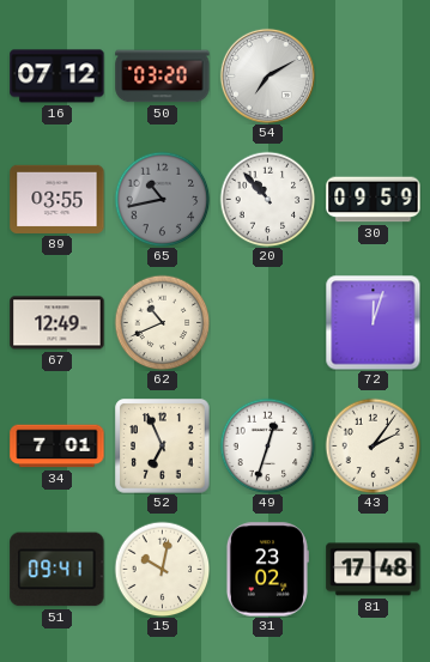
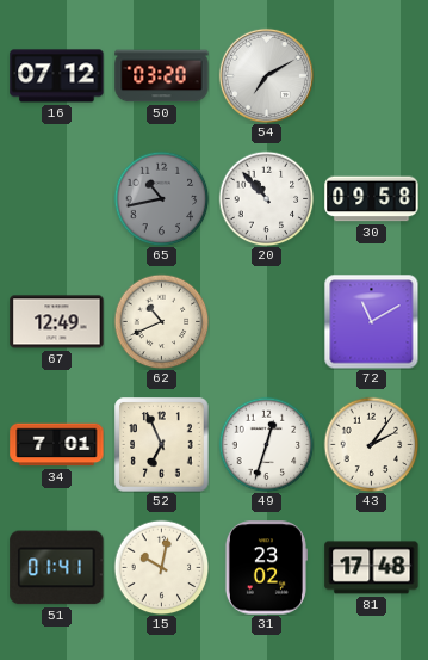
89: 03:55 -> none
30: 09:59 -> 09:58
72: 12:03 -> 11:10
51: 09:41 -> 01:41
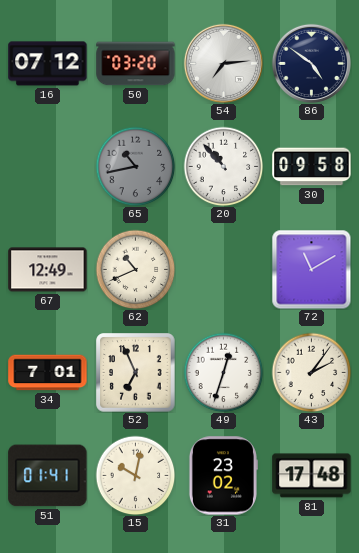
54: 7:10 -> 7:14
86: none -> 4:51
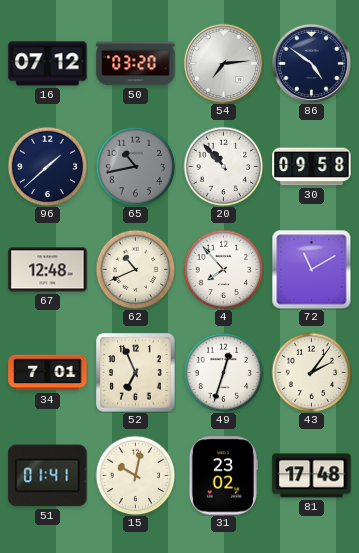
96: none -> 1:38
67: 12:49 -> 12:48
4: none -> 7:53
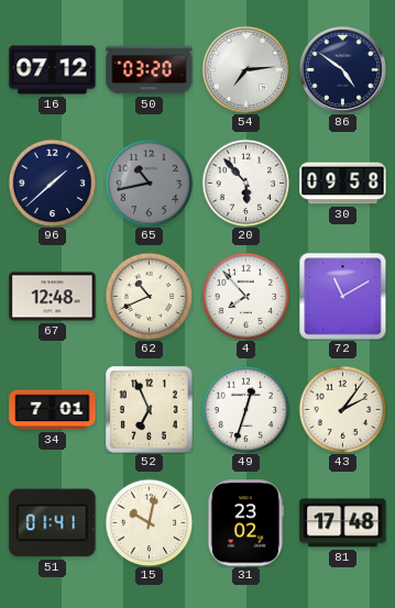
20: 10:53 -> 5:53
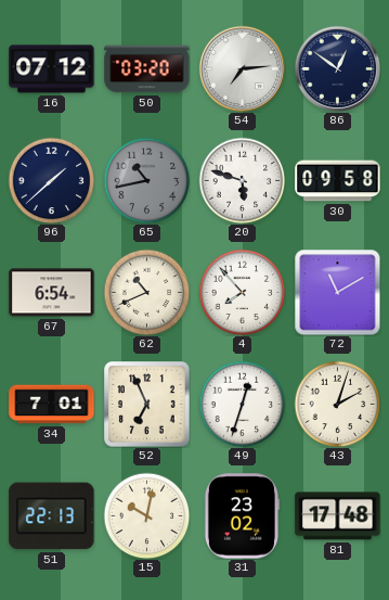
86: 4:51 -> 12:51
20: 5:53 -> 5:48
67: 12:48 -> 6:54
43: 2:06 -> 2:03
51: 01:41 -> 22:13
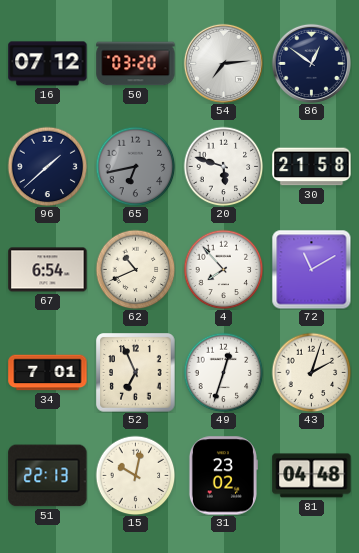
65: 10:43 -> 6:43
30: 09:58 -> 21:58
81: 17:48 -> 04:48
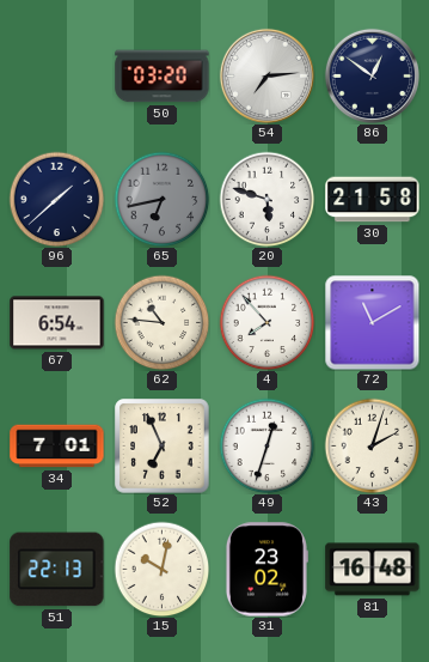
16: 07:12 -> none
62: 10:41 -> 10:46
81: 04:48 -> 16:48
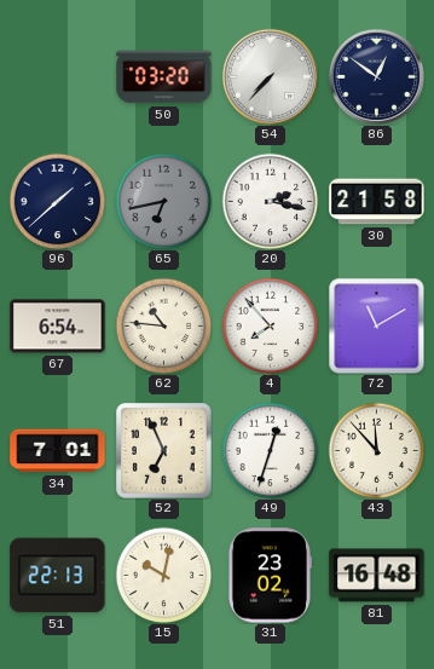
54: 7:14 -> 7:37
20: 5:48 -> 2:17
43: 2:03 -> 11:53
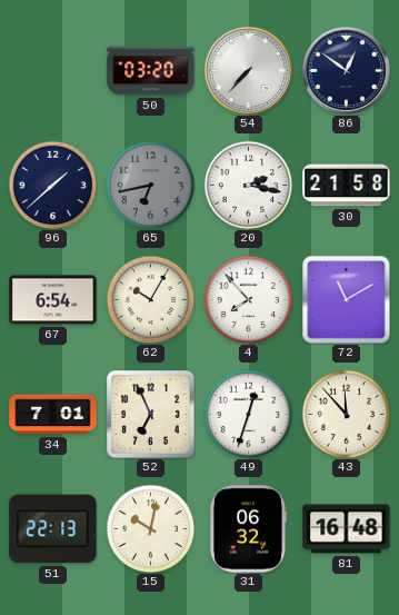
62: 10:46 -> 10:05
31: 23:02 -> 06:32
